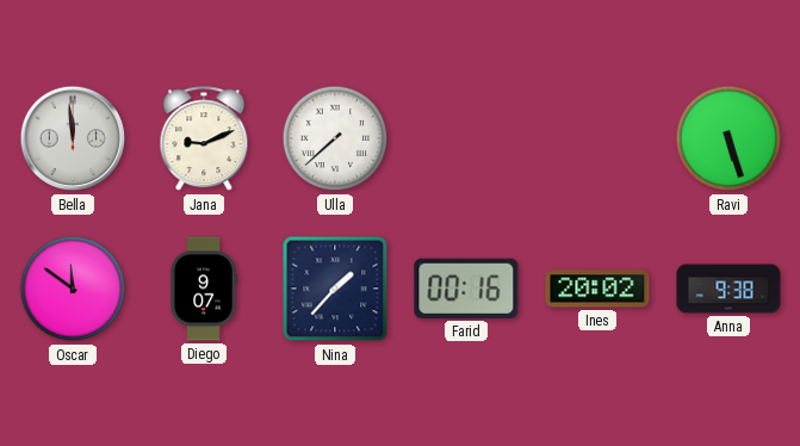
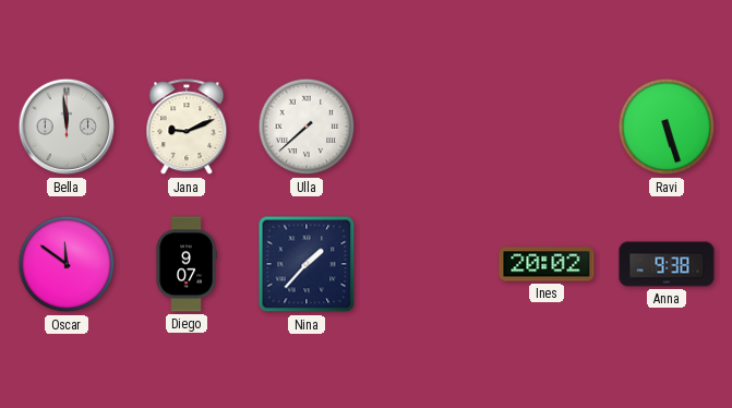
Farid: 00:16 -> none
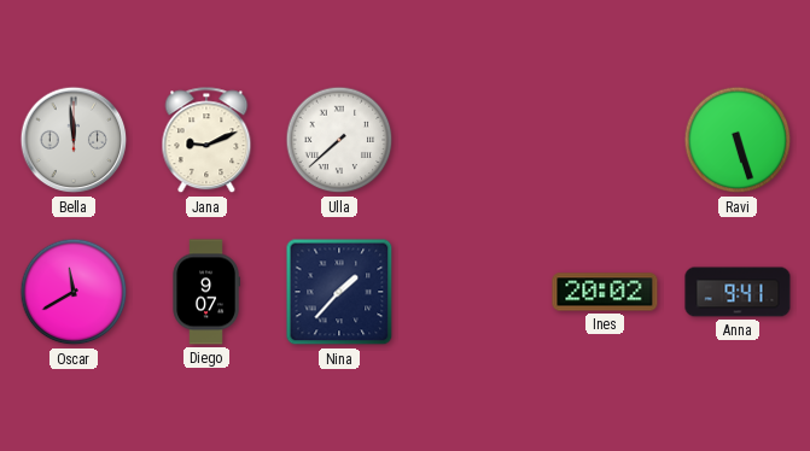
Oscar: 11:51 -> 11:40
Anna: 9:38 -> 9:41
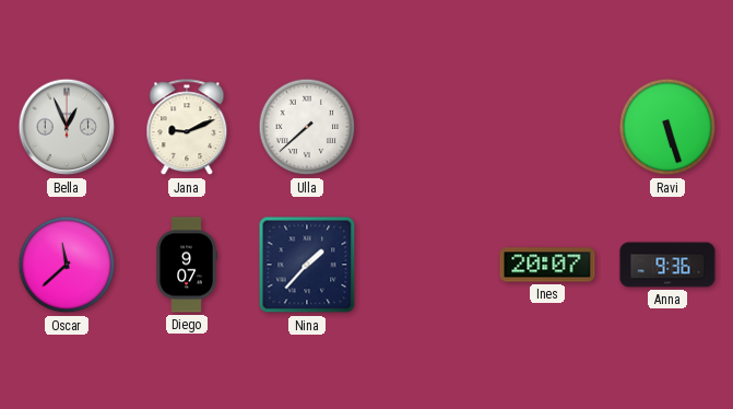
Bella: 11:59 -> 12:56
Oscar: 11:40 -> 11:38
Ines: 20:02 -> 20:07
Anna: 9:41 -> 9:36
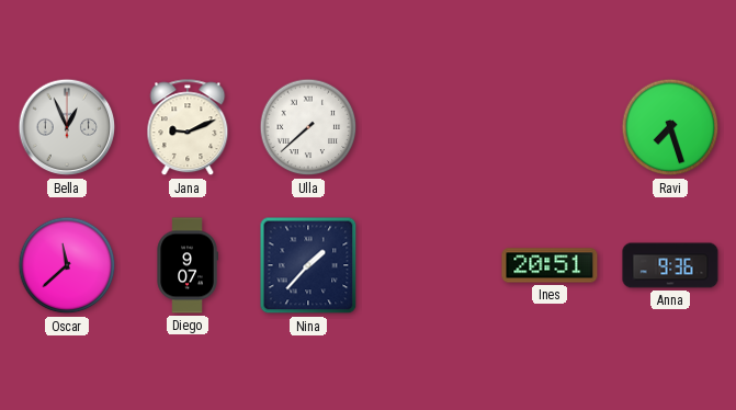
Ravi: 5:27 -> 7:27
Ines: 20:07 -> 20:51
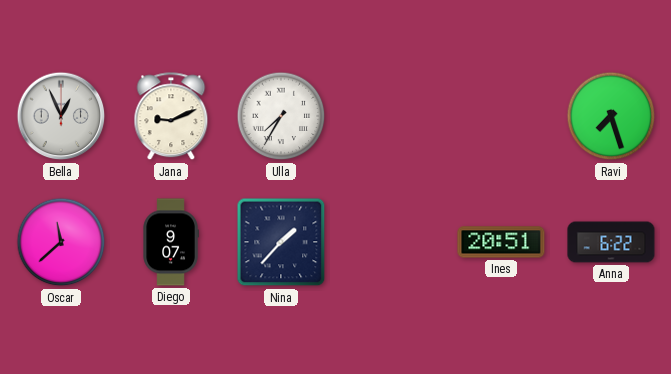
Ulla: 7:38 -> 7:35
Anna: 9:36 -> 6:22
